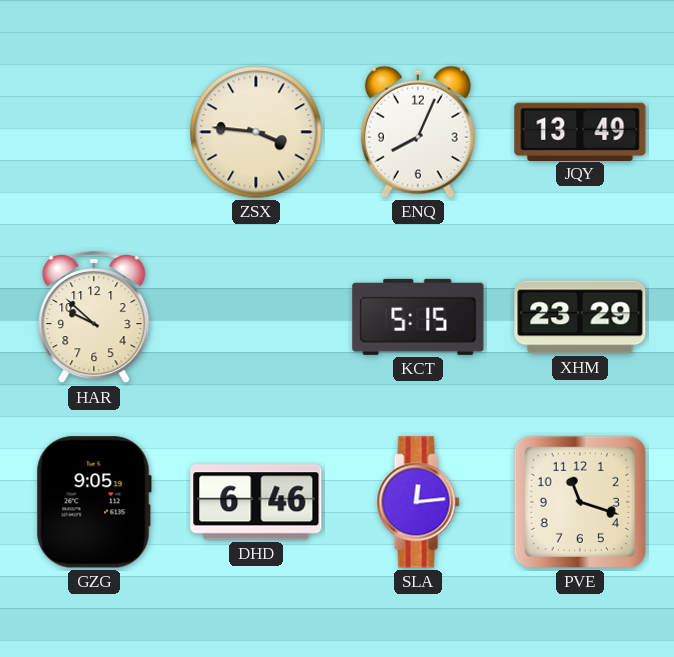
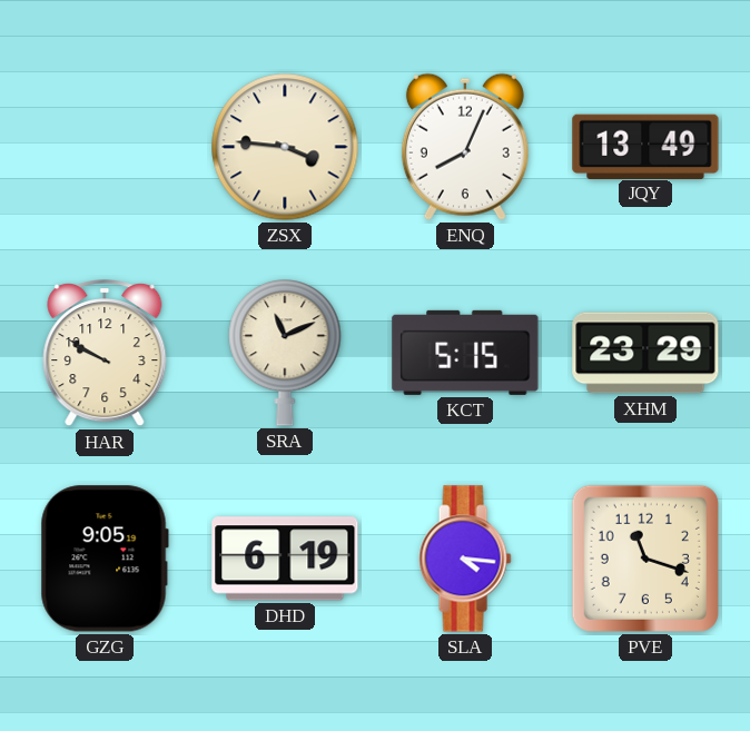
HAR: 9:52 -> 9:50
SRA: none -> 11:11
DHD: 6:46 -> 6:19
SLA: 12:14 -> 4:16
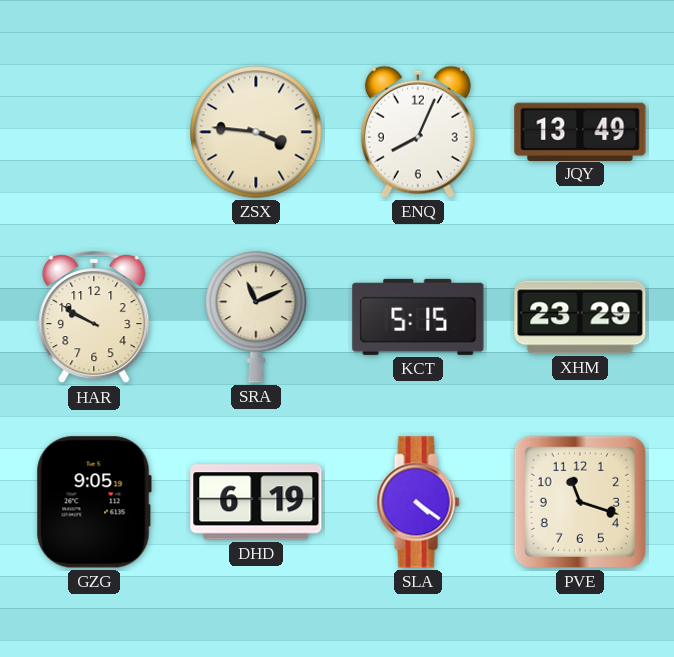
SLA: 4:16 -> 4:21
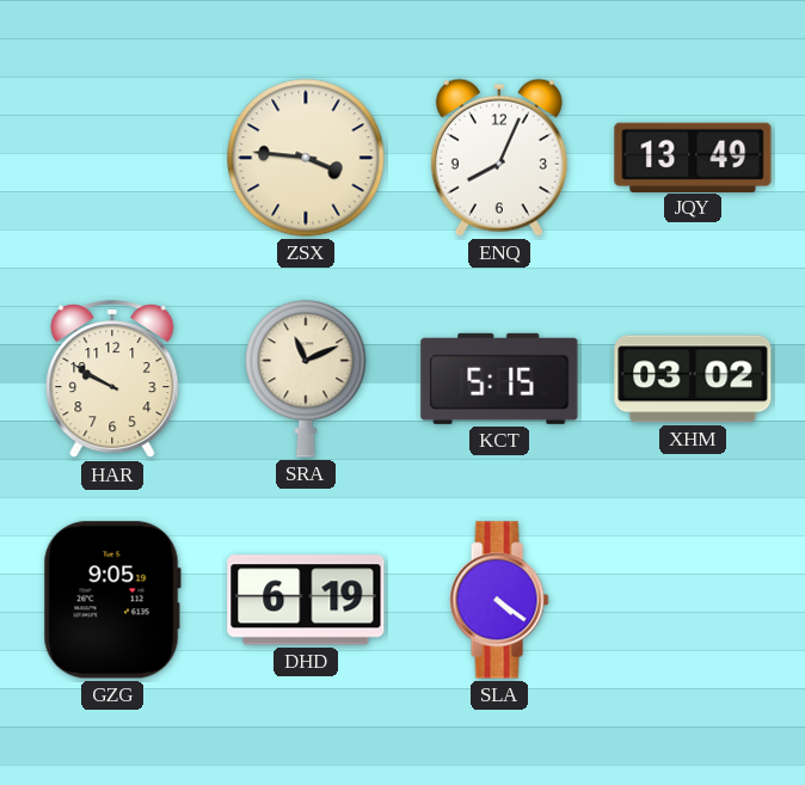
XHM: 23:29 -> 03:02
PVE: 11:18 -> none
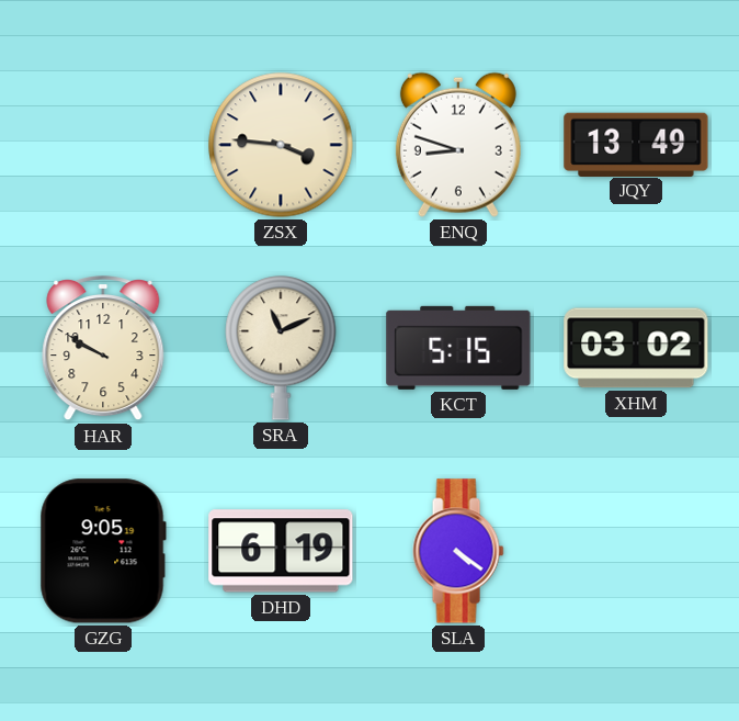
ENQ: 8:04 -> 8:48
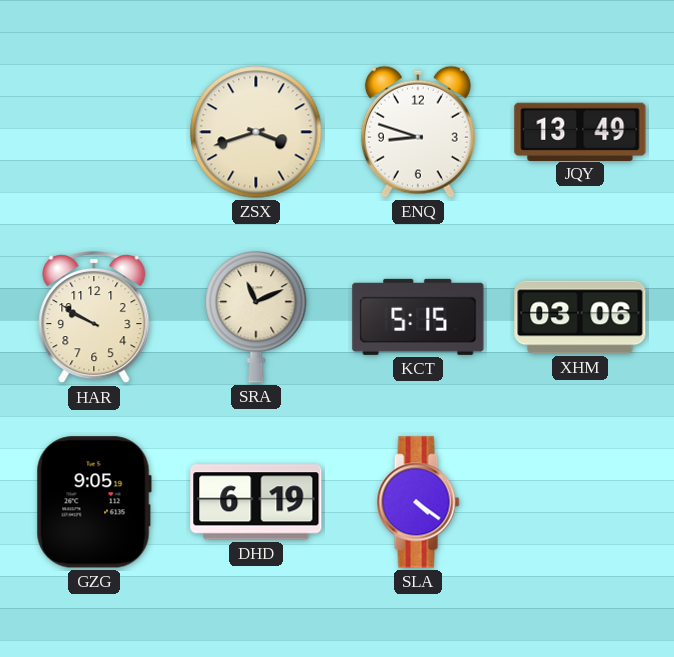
ZSX: 3:46 -> 3:42
XHM: 03:02 -> 03:06
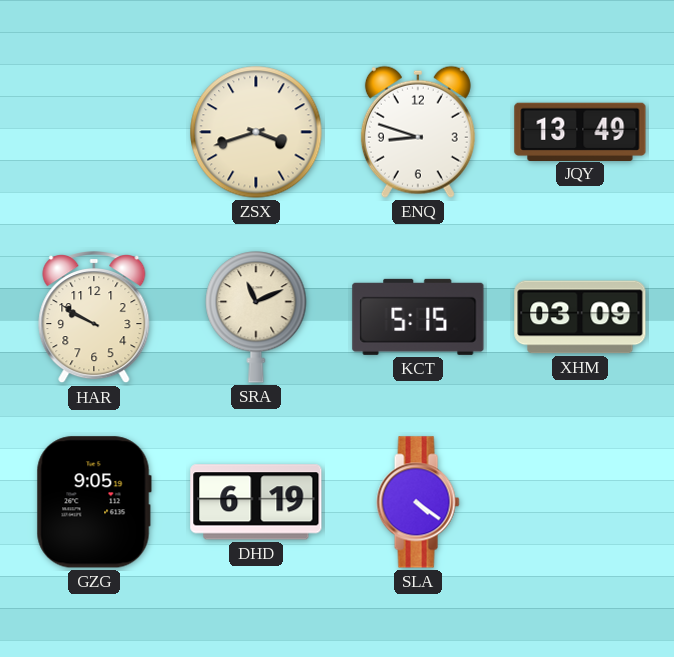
XHM: 03:06 -> 03:09
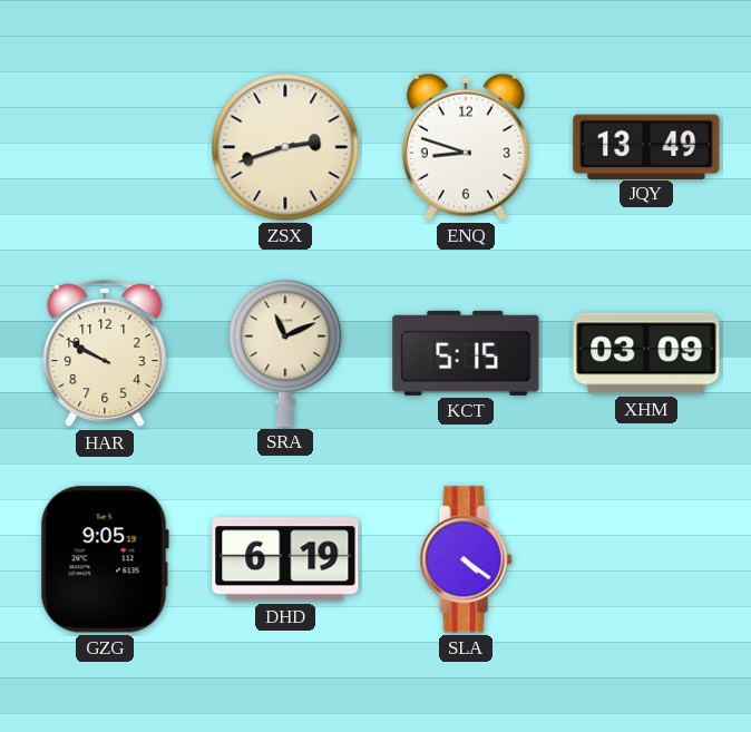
ZSX: 3:42 -> 2:42
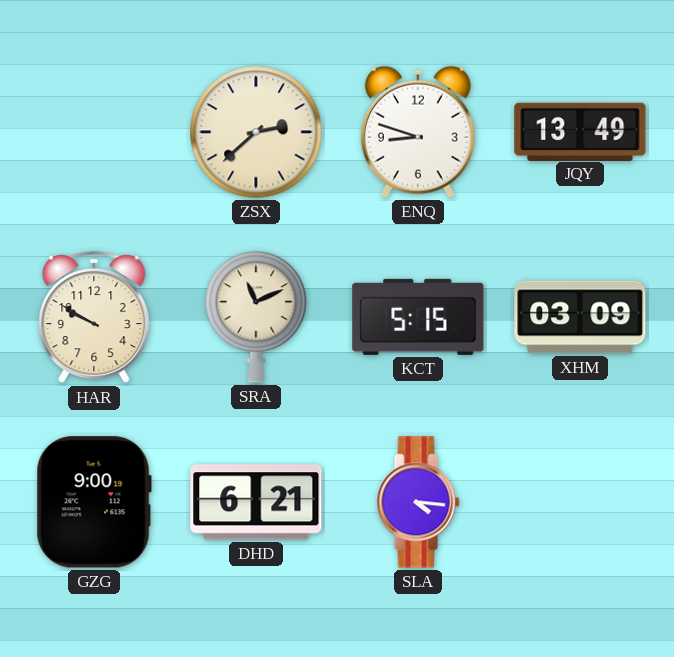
ZSX: 2:42 -> 2:38
GZG: 9:05 -> 9:00
DHD: 6:19 -> 6:21
SLA: 4:21 -> 4:16
